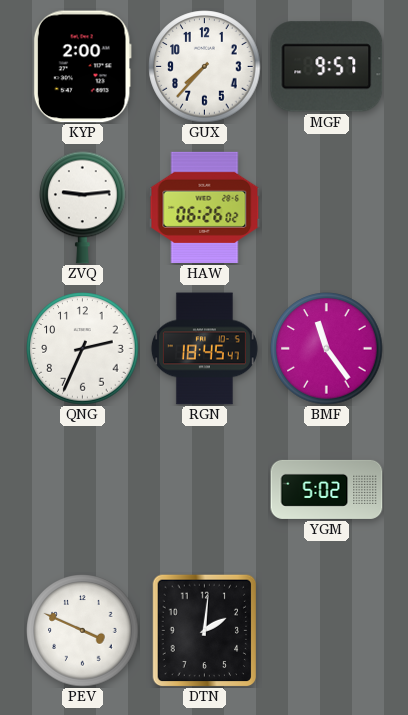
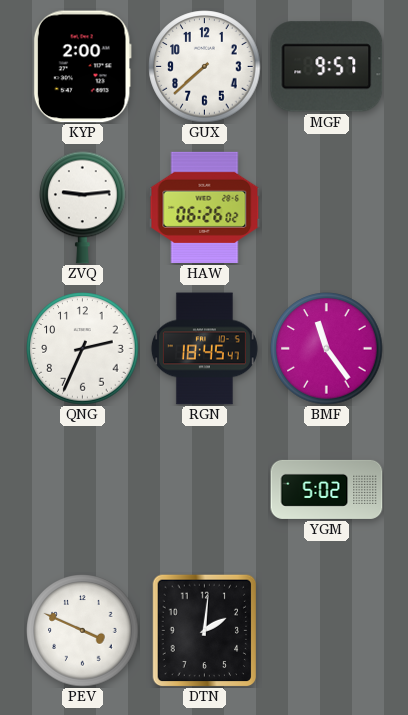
GUX: 7:37 -> 7:38
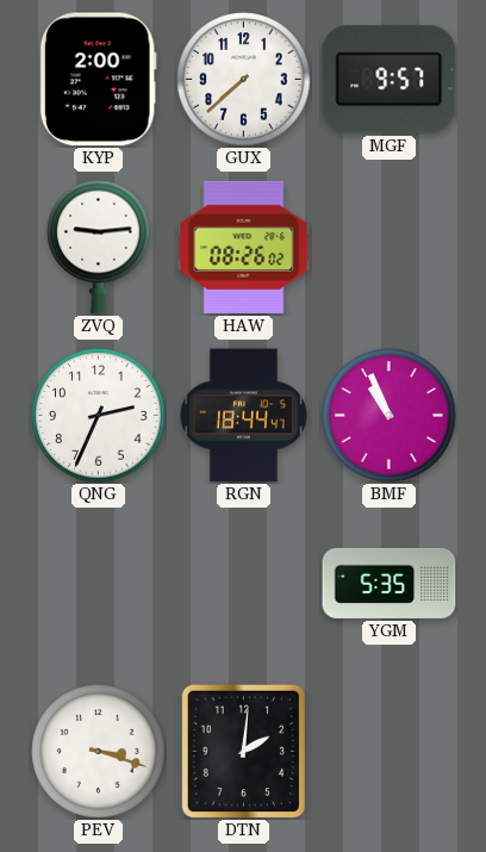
HAW: 06:26 -> 08:26
RGN: 18:45 -> 18:44
BMF: 11:24 -> 10:56
YGM: 5:02 -> 5:35
PEV: 3:49 -> 3:18
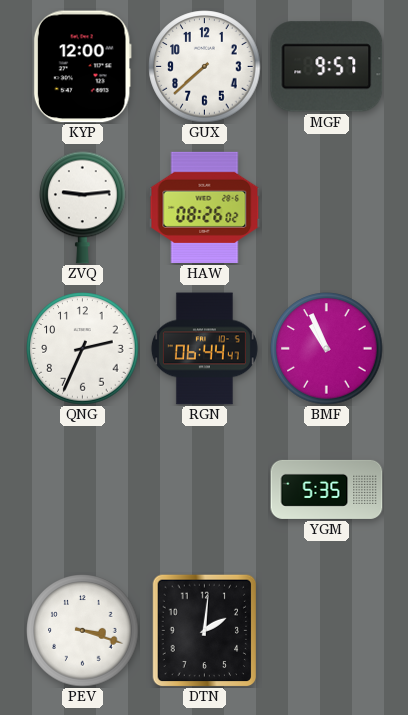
KYP: 2:00 -> 12:00
RGN: 18:44 -> 06:44
